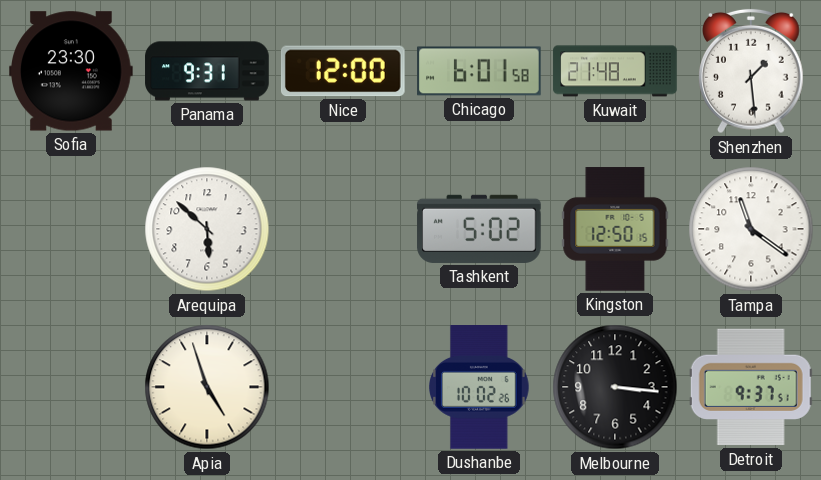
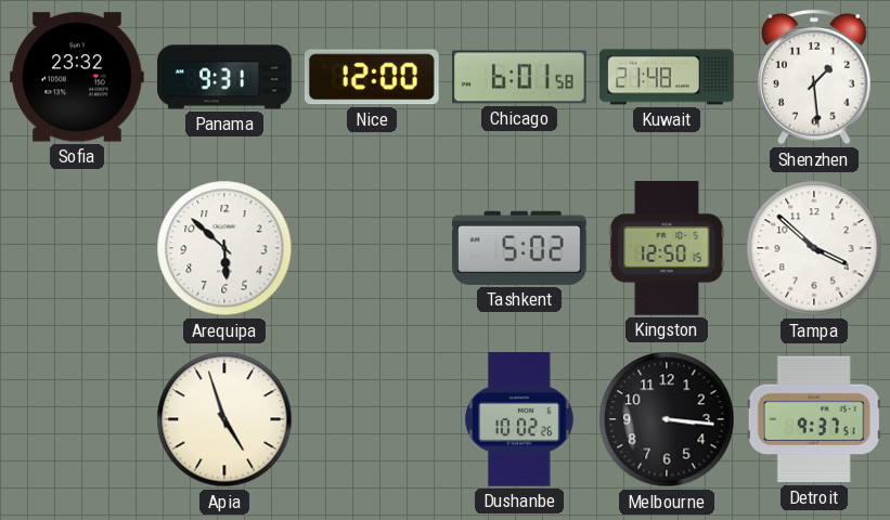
Sofia: 23:30 -> 23:32
Tampa: 11:21 -> 3:52
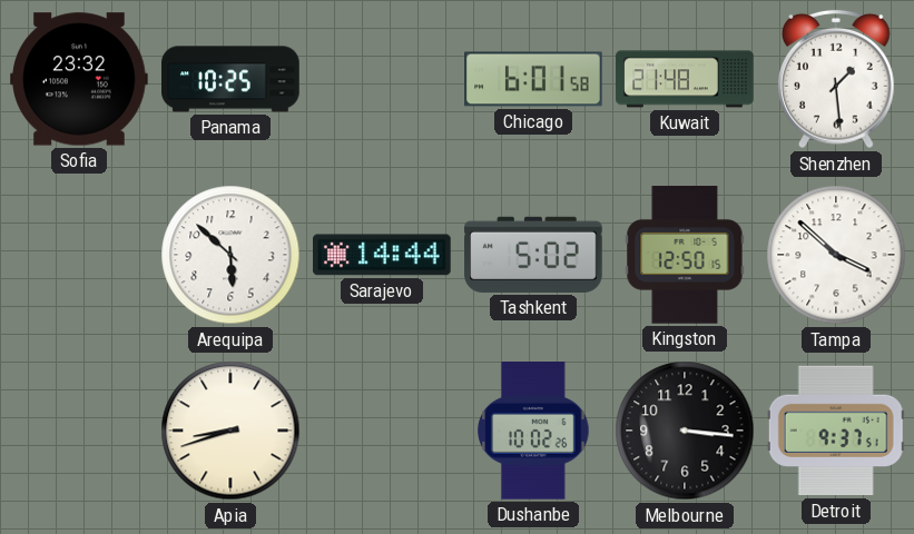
Panama: 9:31 -> 10:25
Nice: 12:00 -> none
Sarajevo: none -> 14:44
Apia: 4:57 -> 8:42
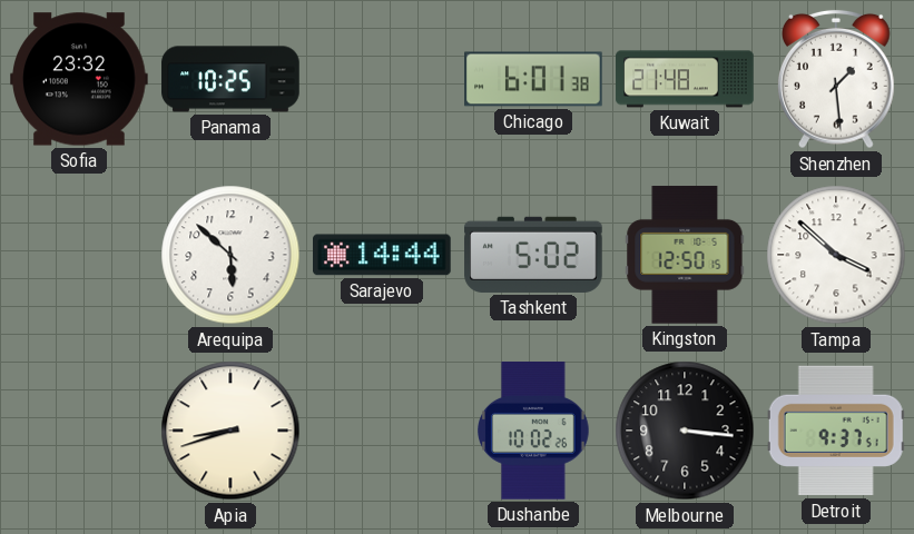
Chicago: 6:01:58 -> 6:01:38
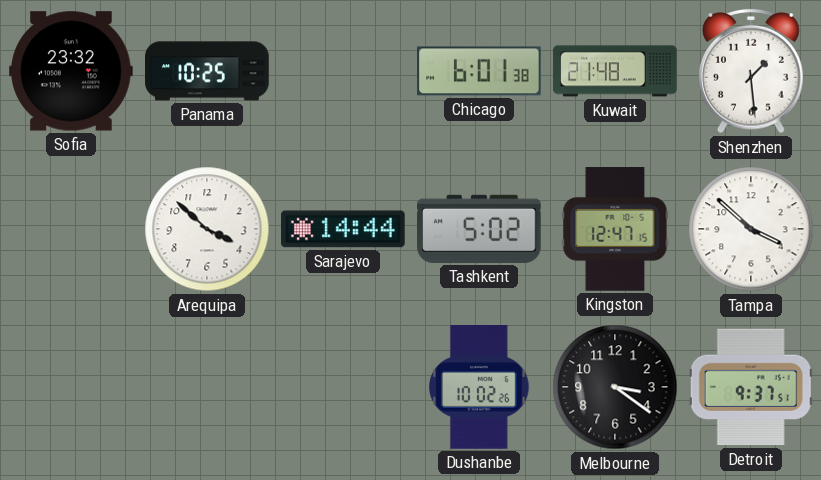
Arequipa: 5:52 -> 3:52
Kingston: 12:50 -> 12:47
Apia: 8:42 -> none
Melbourne: 3:16 -> 3:21
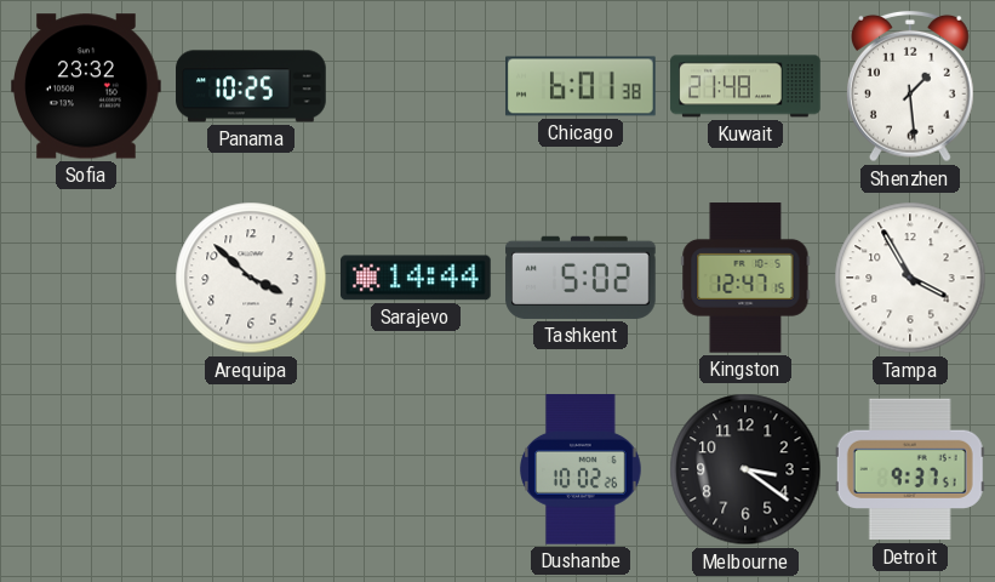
Tampa: 3:52 -> 3:55
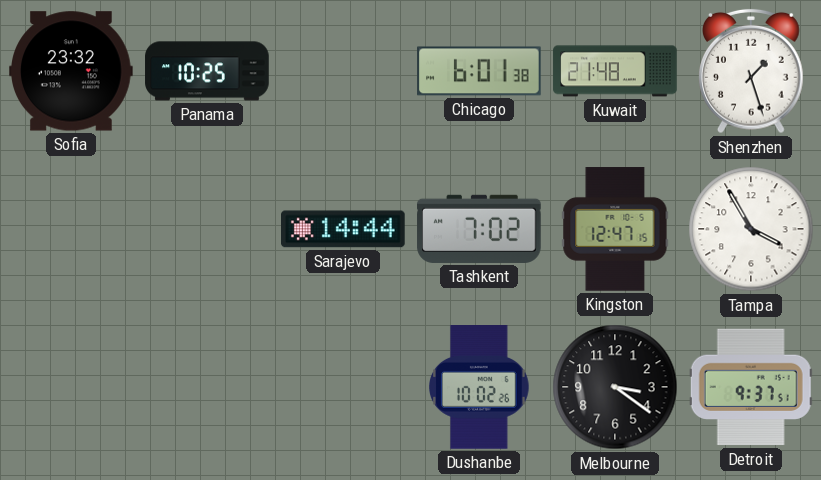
Shenzhen: 1:29 -> 1:27
Arequipa: 3:52 -> none
Tashkent: 5:02 -> 7:02
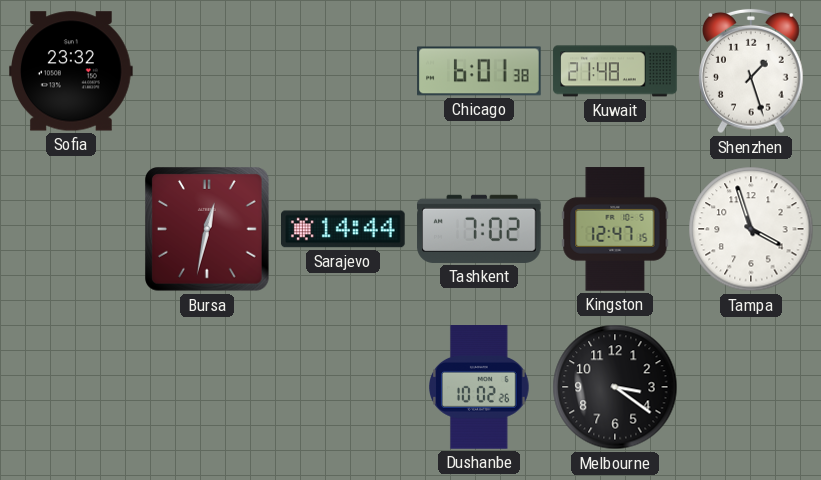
Panama: 10:25 -> none
Bursa: none -> 12:32
Tampa: 3:55 -> 3:57
Detroit: 9:37 -> none
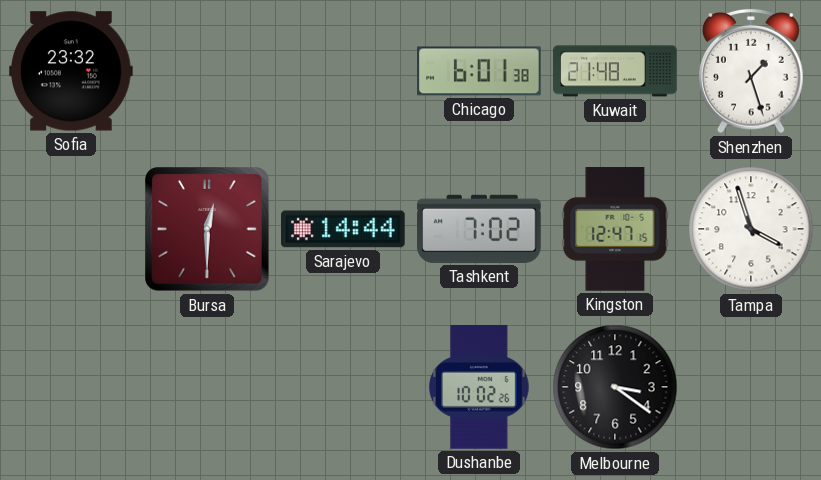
Bursa: 12:32 -> 12:30
